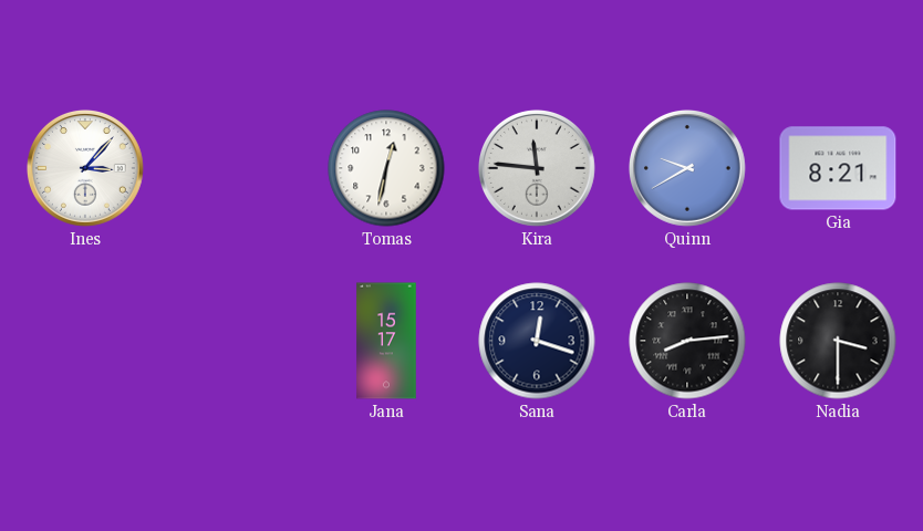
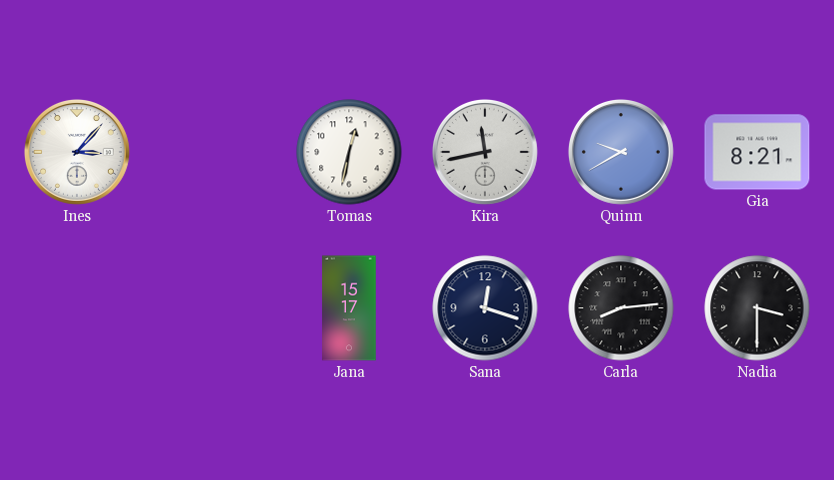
Kira: 11:46 -> 11:43
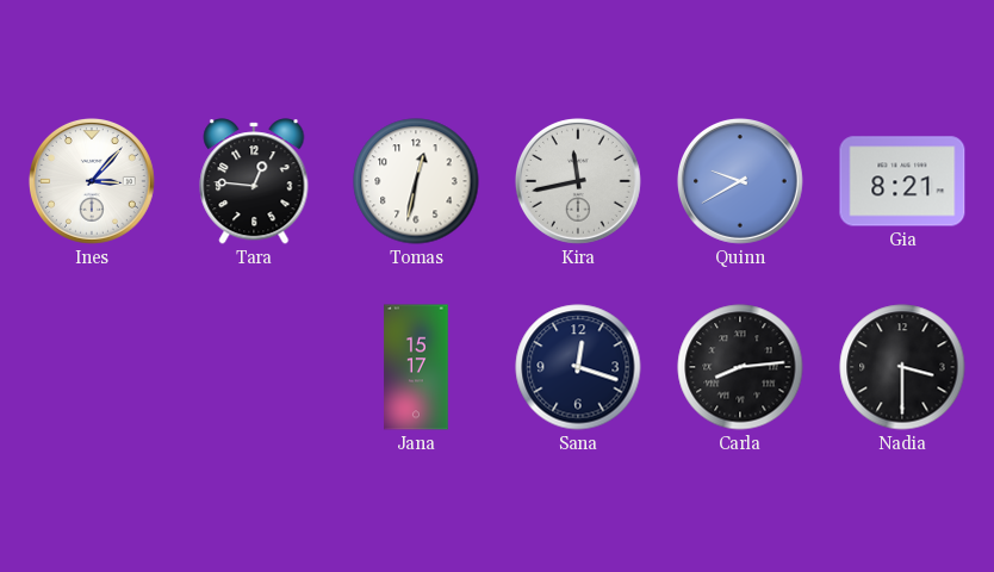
Tara: none -> 12:46
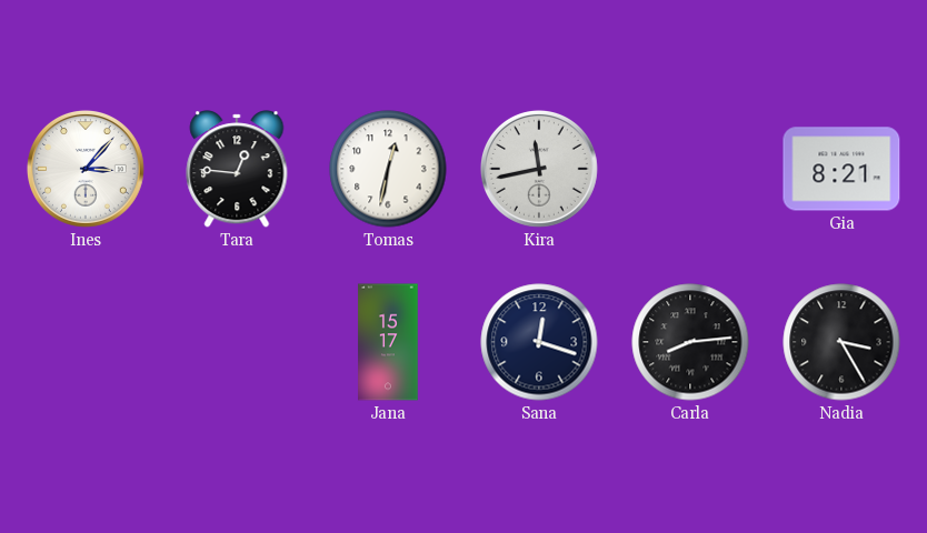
Quinn: 9:40 -> none
Nadia: 3:30 -> 3:25
